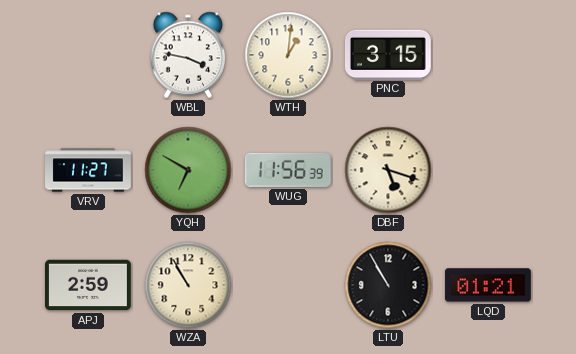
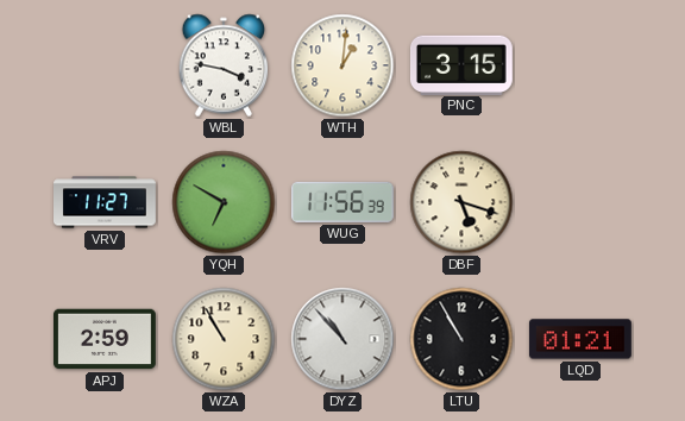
DYZ: none -> 10:53
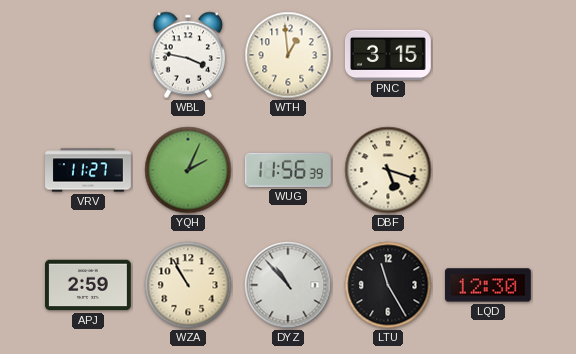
WTH: 1:01 -> 12:59
YQH: 6:50 -> 2:04
LTU: 10:55 -> 11:25
LQD: 01:21 -> 12:30
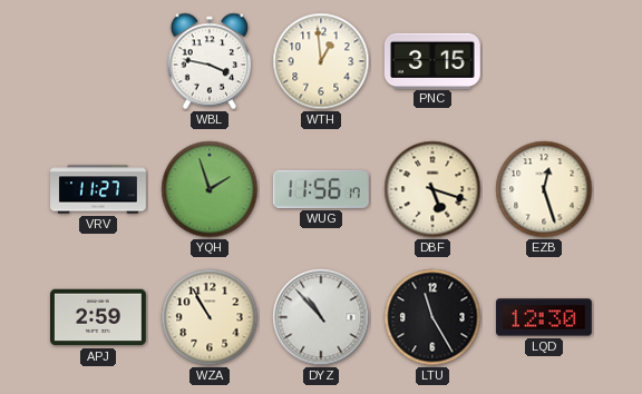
YQH: 2:04 -> 1:57
WUG: 11:56:39 -> 11:56:17
EZB: none -> 12:27
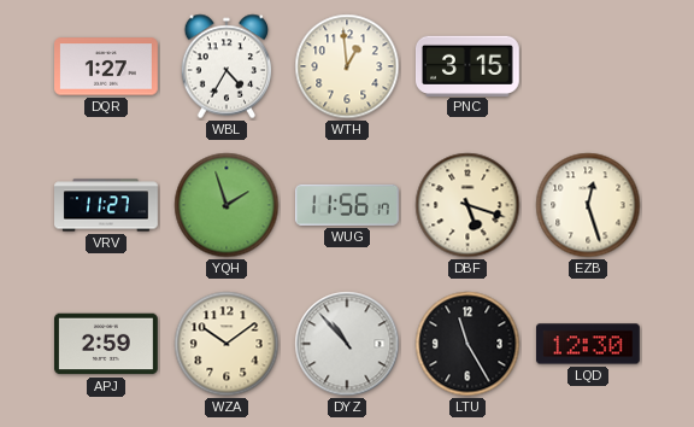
DQR: none -> 1:27
WBL: 3:47 -> 4:35
WZA: 10:55 -> 10:09
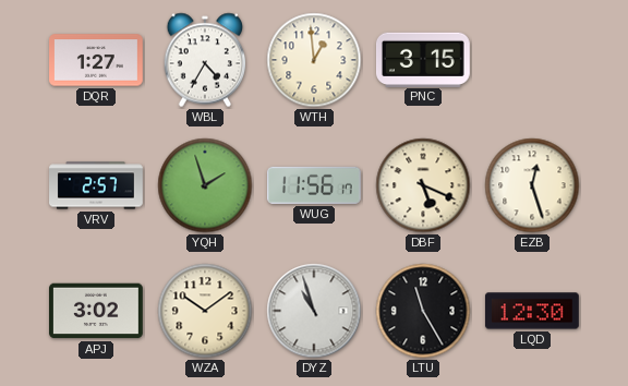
VRV: 11:27 -> 2:57
DBF: 5:18 -> 5:19
APJ: 2:59 -> 3:02
DYZ: 10:53 -> 10:57
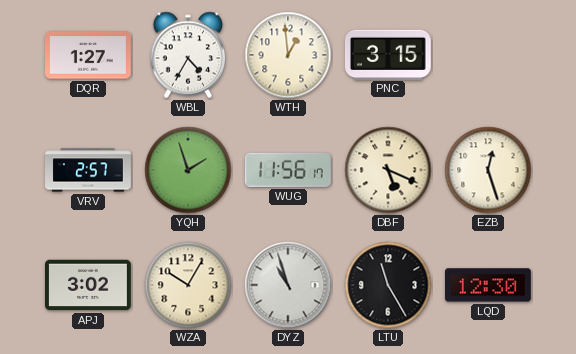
WZA: 10:09 -> 10:05
